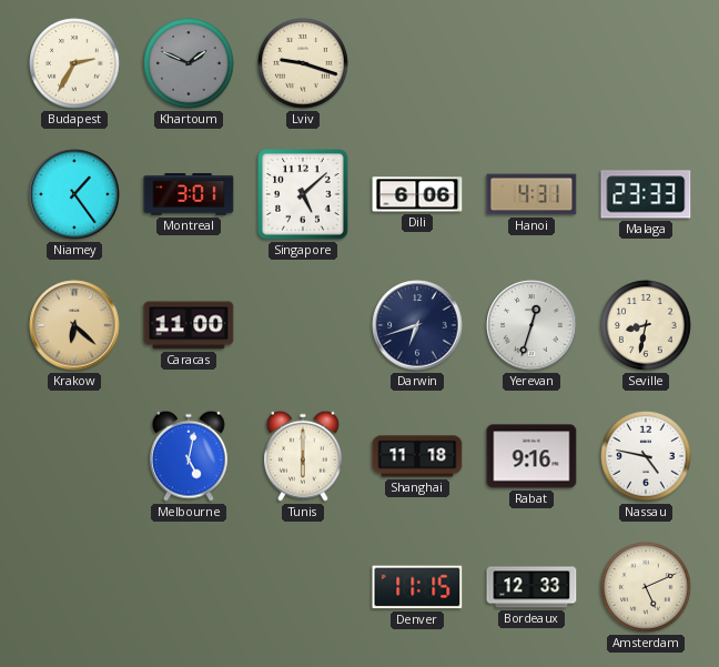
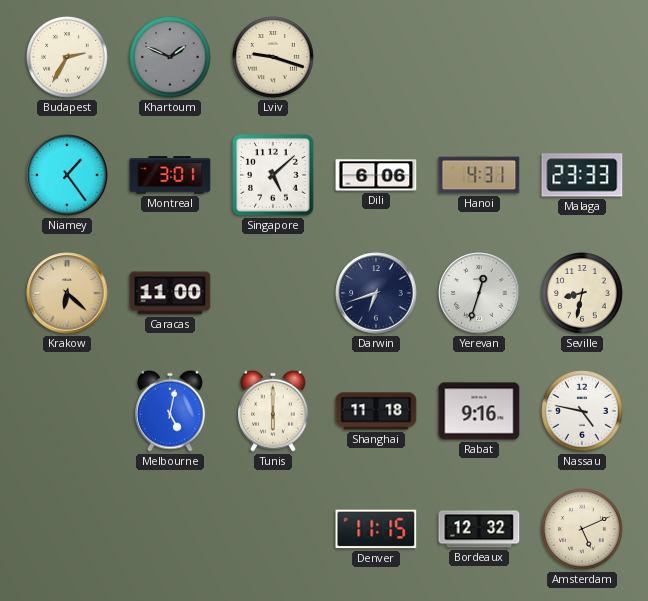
Bordeaux: 12:33 -> 12:32
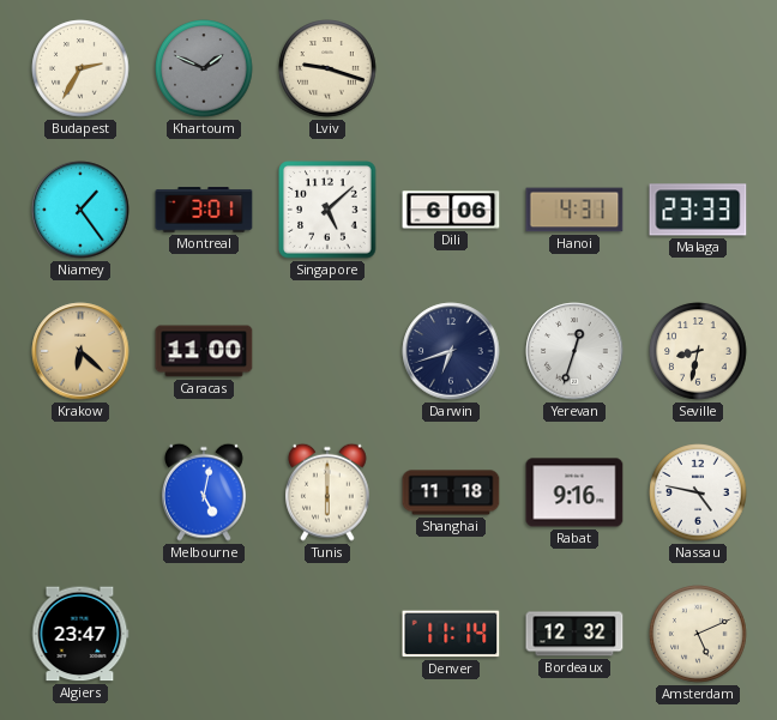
Algiers: none -> 23:47
Denver: 11:15 -> 11:14
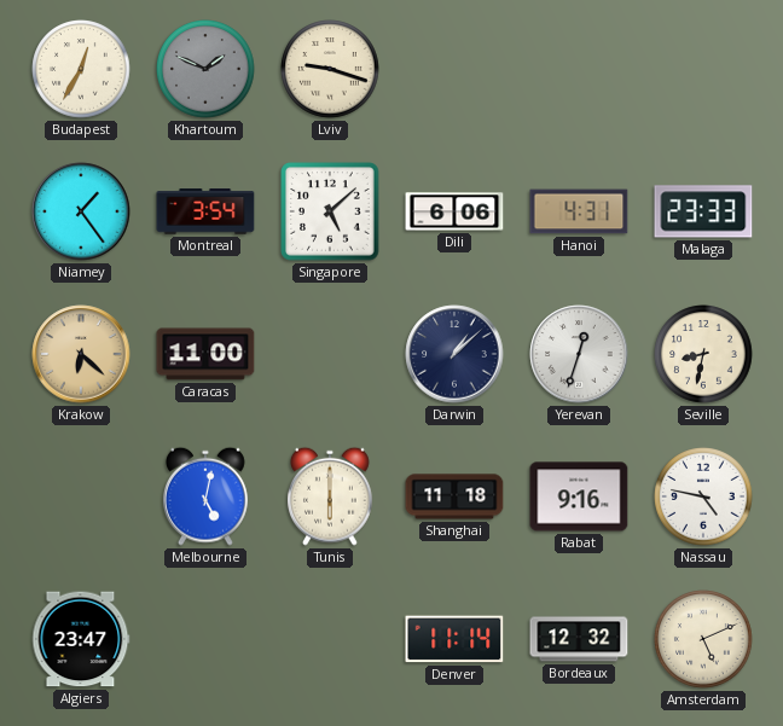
Budapest: 2:35 -> 12:35
Montreal: 3:01 -> 3:54
Darwin: 6:42 -> 1:08
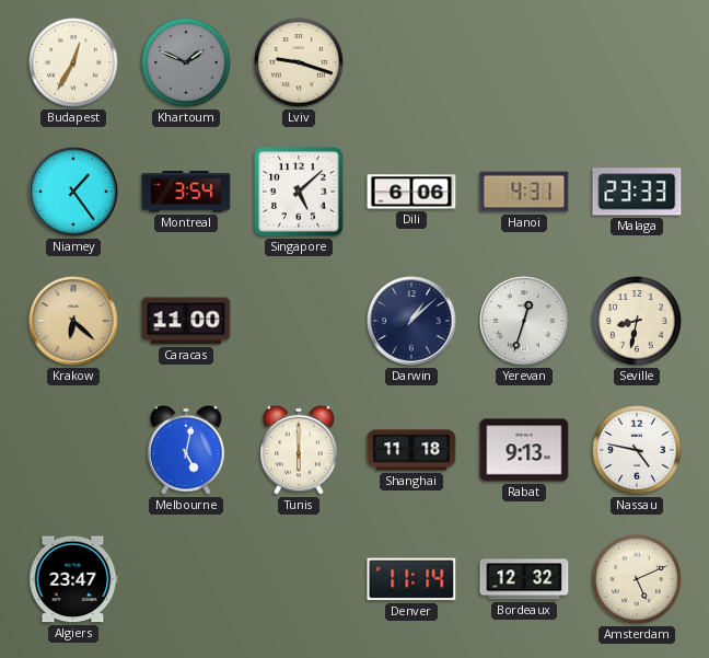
Rabat: 9:16 -> 9:13
